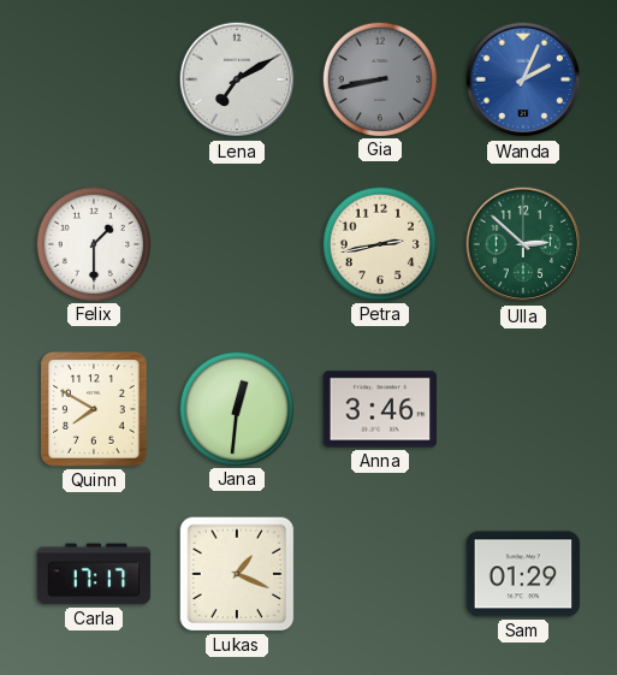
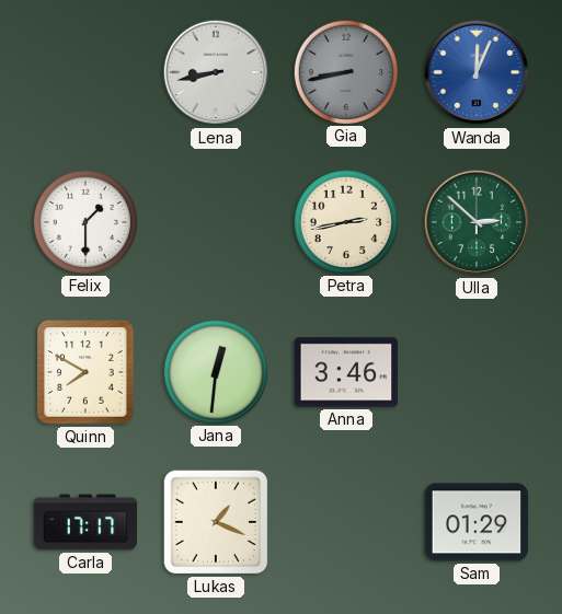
Lena: 7:10 -> 8:43
Wanda: 2:04 -> 12:04
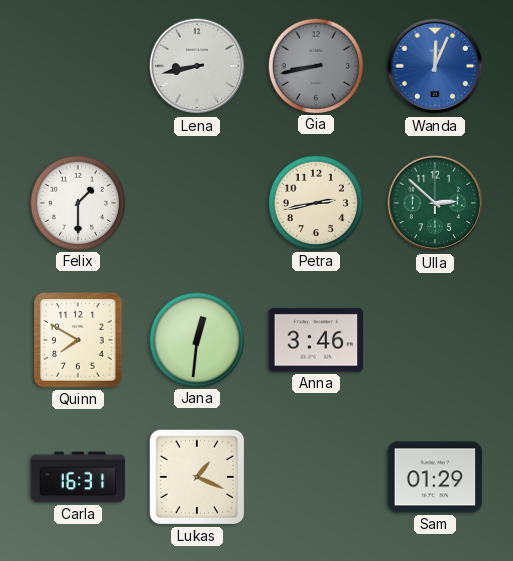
Carla: 17:17 -> 16:31
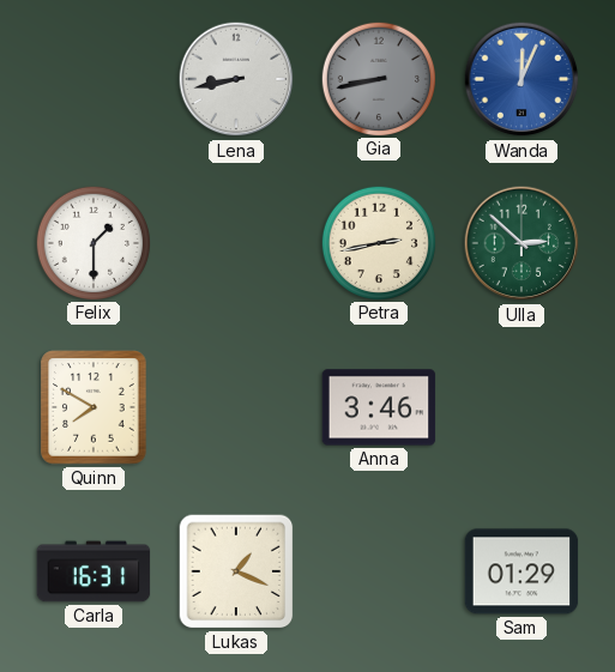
Jana: 12:31 -> none
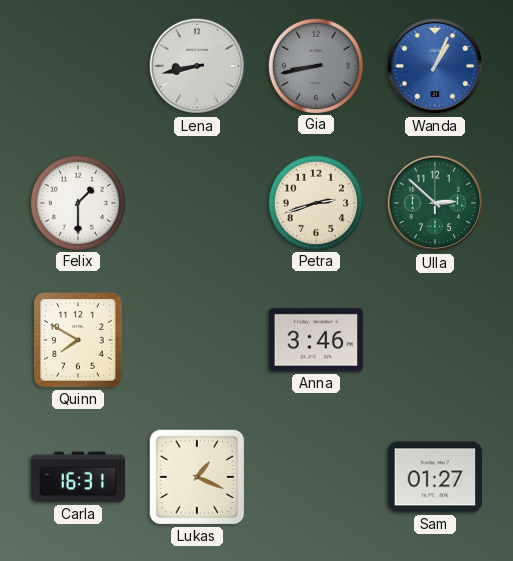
Wanda: 12:04 -> 1:04
Petra: 2:43 -> 2:42
Sam: 01:29 -> 01:27
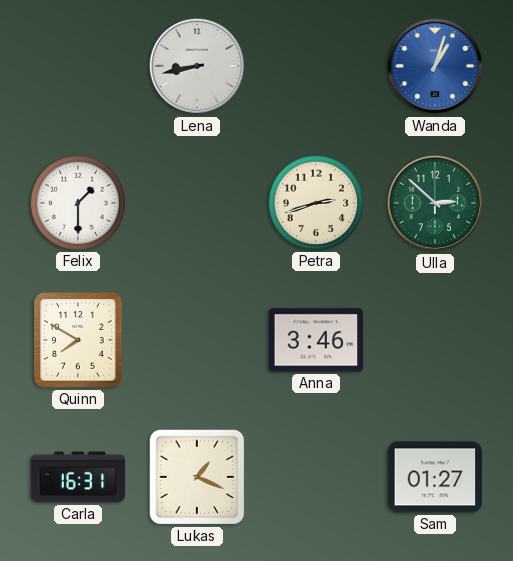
Gia: 8:43 -> none
Wanda: 1:04 -> 1:03
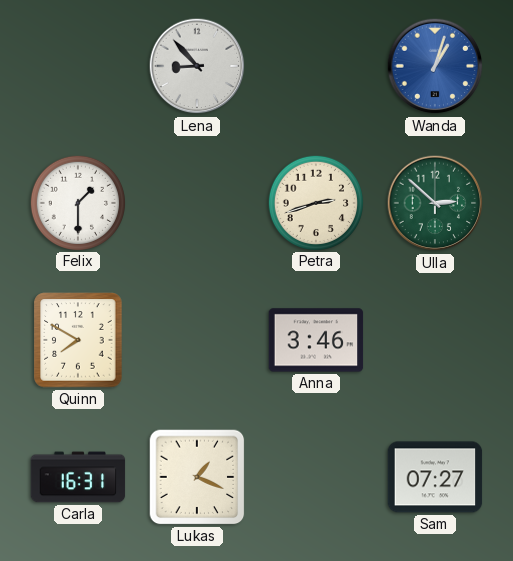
Lena: 8:43 -> 8:53
Sam: 01:27 -> 07:27
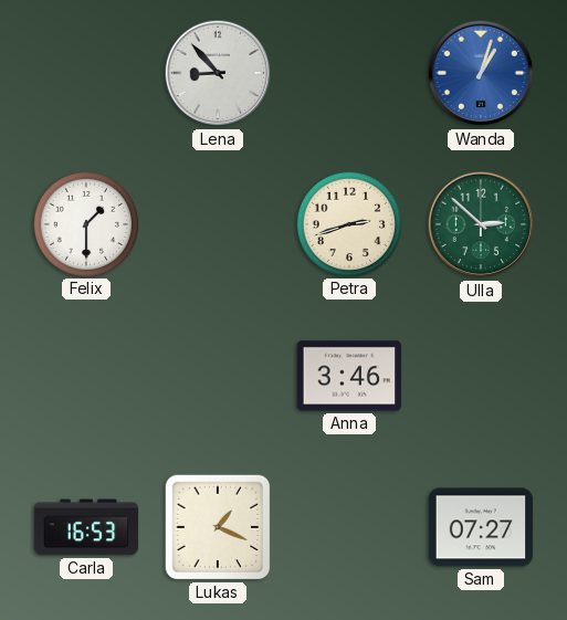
Quinn: 7:50 -> none
Carla: 16:31 -> 16:53
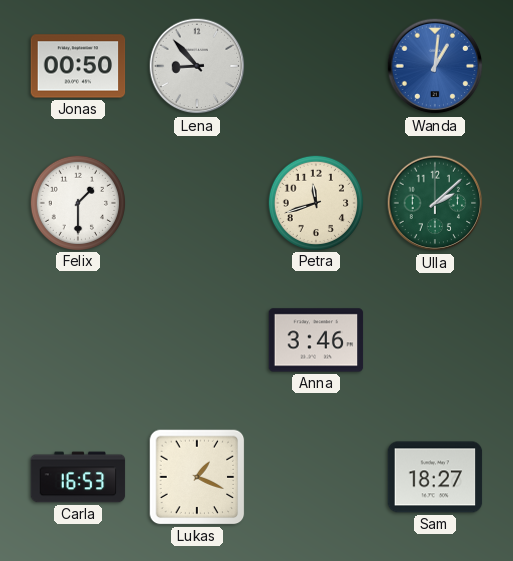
Jonas: none -> 00:50
Wanda: 1:03 -> 1:01
Petra: 2:42 -> 11:42
Ulla: 2:52 -> 2:08
Sam: 07:27 -> 18:27
